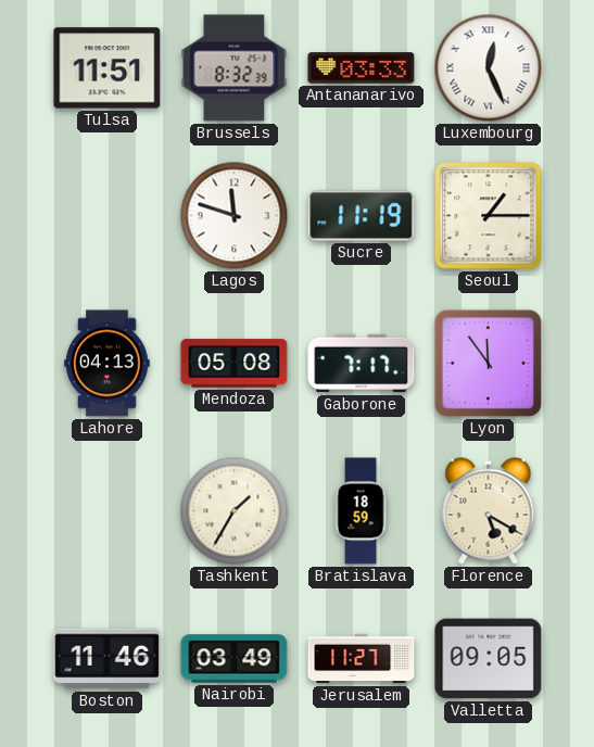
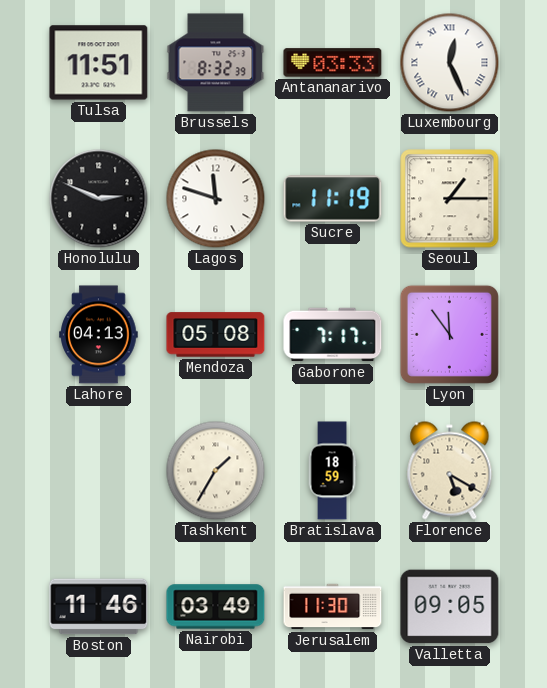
Honolulu: none -> 2:49
Jerusalem: 11:27 -> 11:30
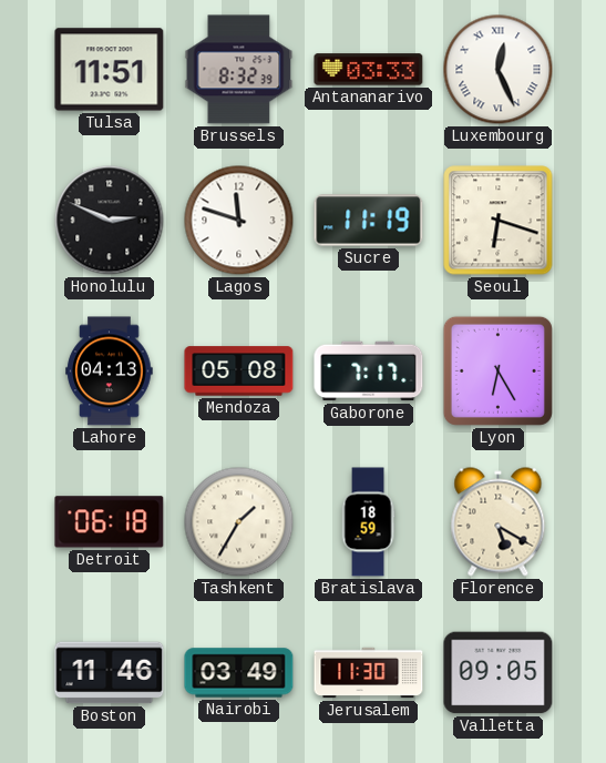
Seoul: 1:15 -> 6:18
Lyon: 11:54 -> 6:25
Detroit: none -> 06:18
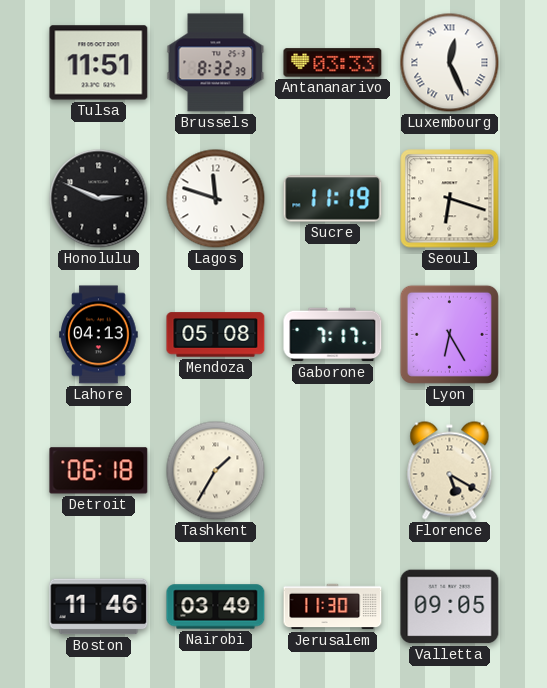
Bratislava: 18:59 -> none
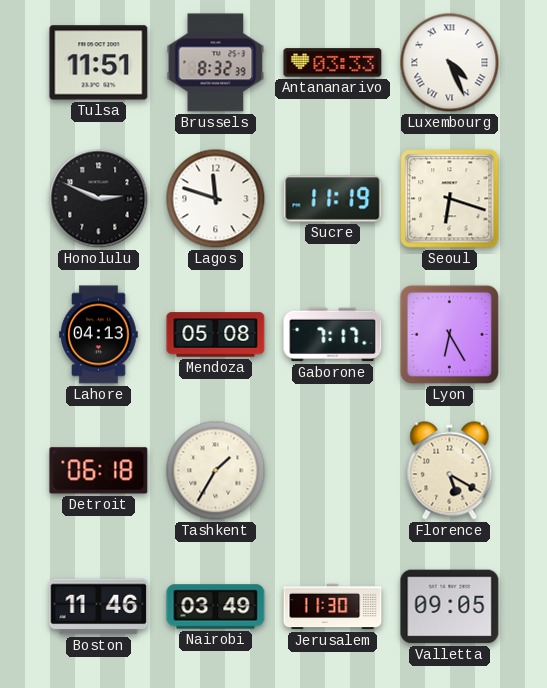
Luxembourg: 12:26 -> 4:26
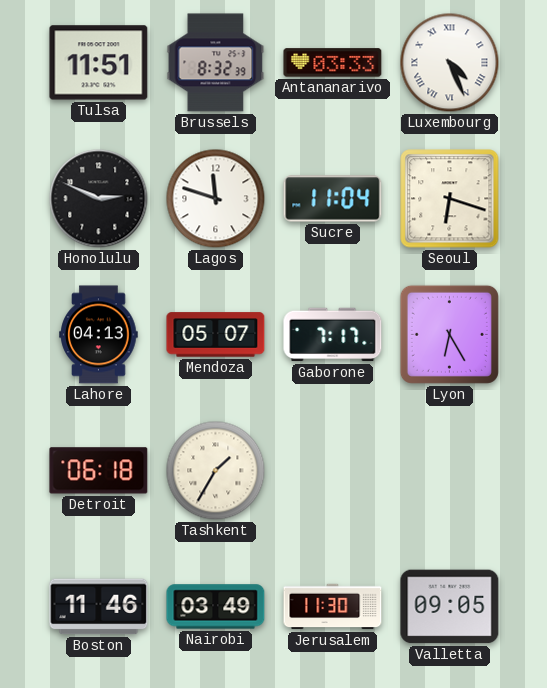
Sucre: 11:19 -> 11:04
Mendoza: 05:08 -> 05:07
Florence: 5:20 -> none
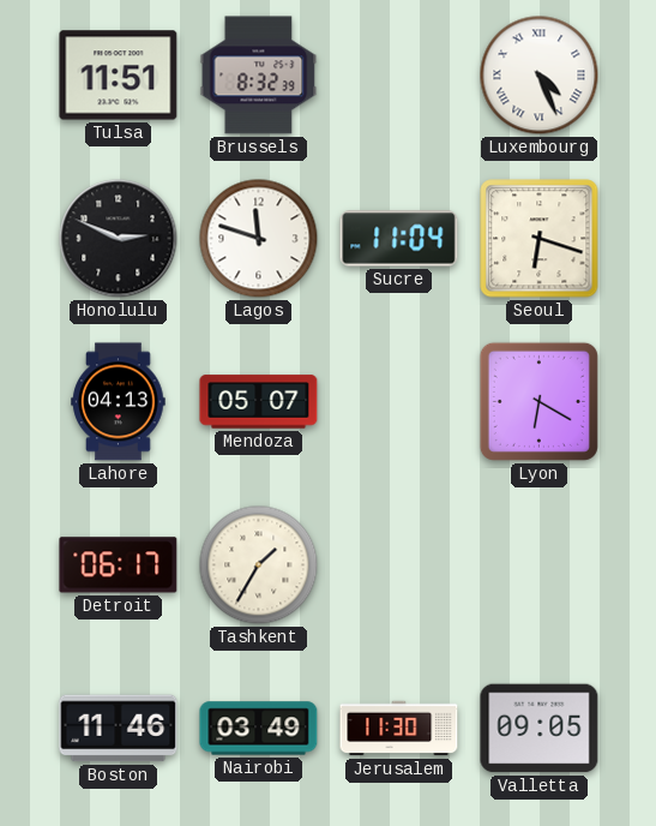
Antananarivo: 03:33 -> none
Gaborone: 7:17 -> none
Lyon: 6:25 -> 6:20
Detroit: 06:18 -> 06:17
